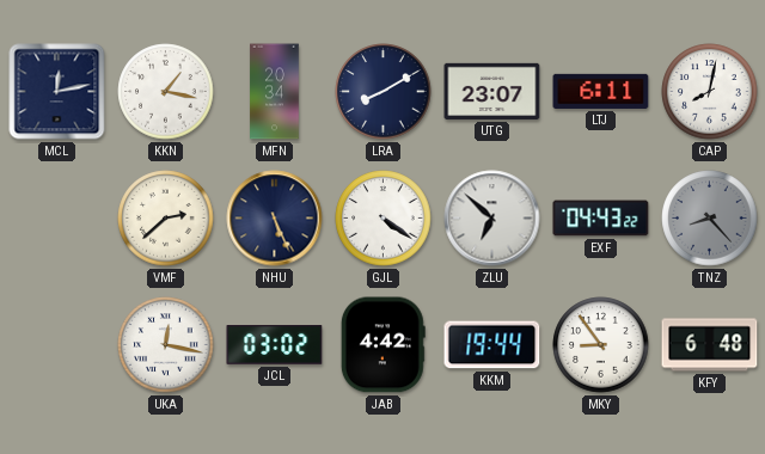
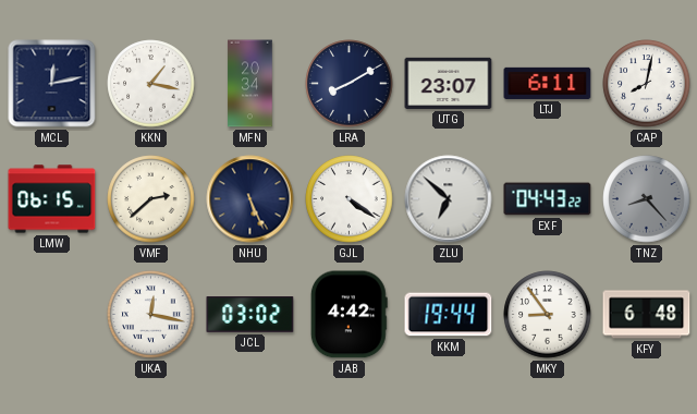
LMW: none -> 06:15
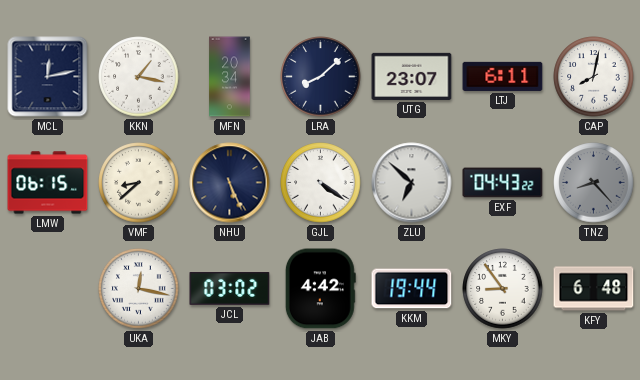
LRA: 8:10 -> 8:08
VMF: 2:38 -> 8:38
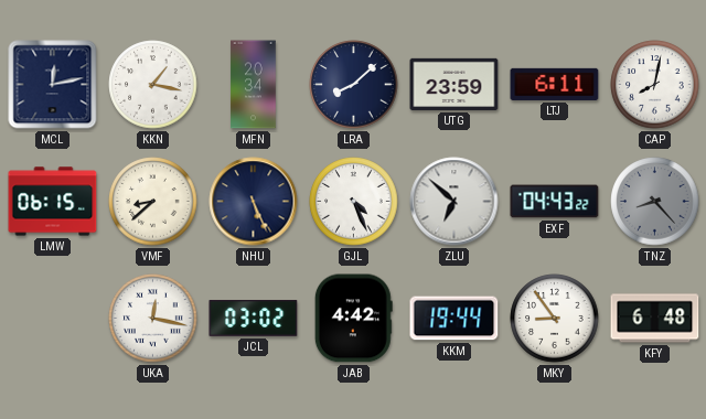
UTG: 23:07 -> 23:59
GJL: 4:21 -> 4:26
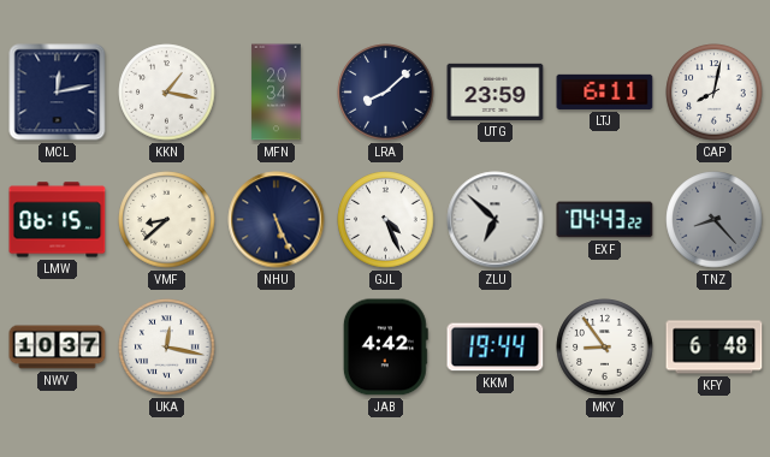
NWV: none -> 10:37
JCL: 03:02 -> none
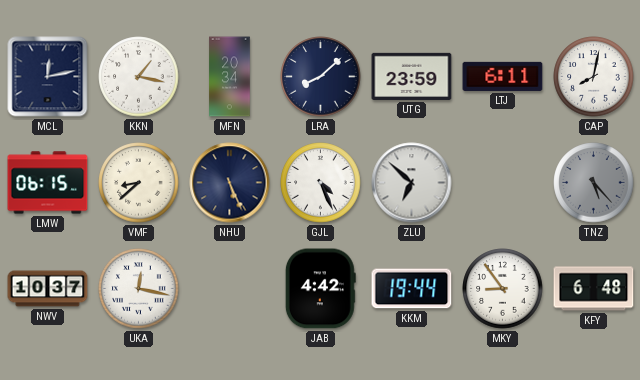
EXF: 04:43 -> none
TNZ: 8:23 -> 5:23
